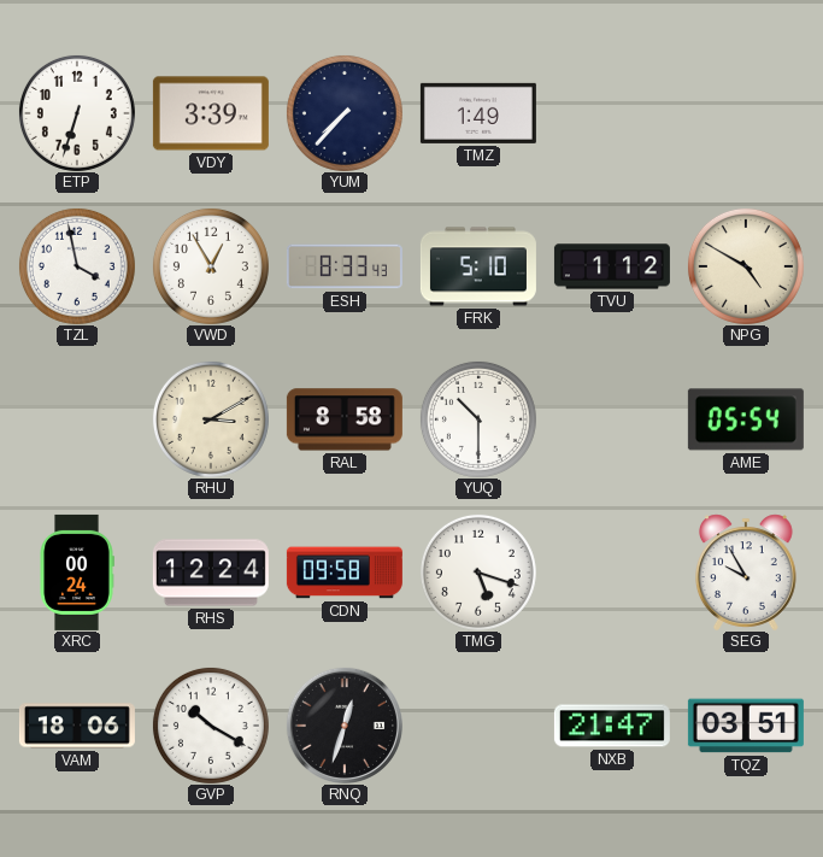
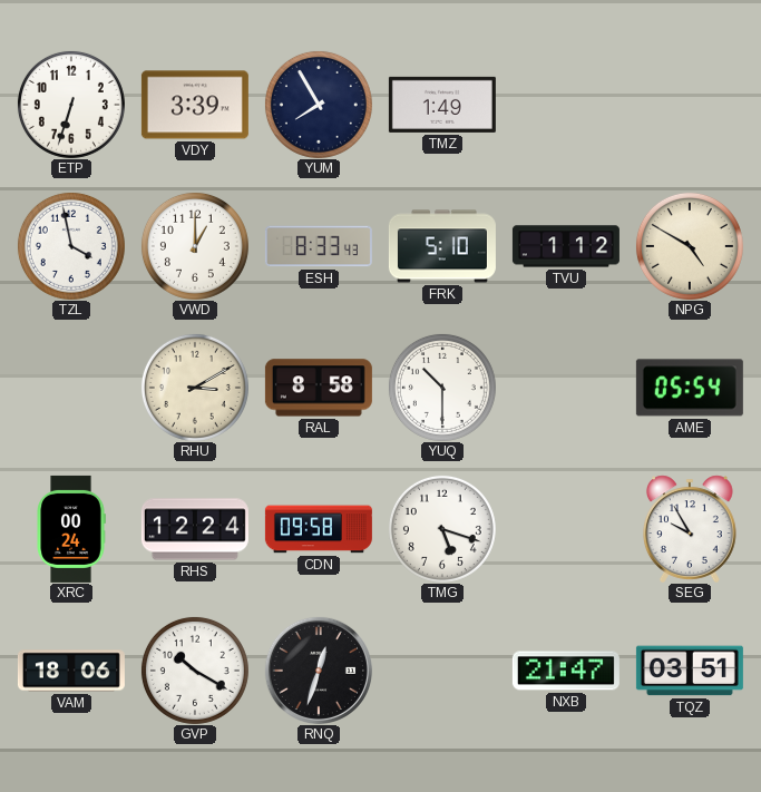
YUM: 7:37 -> 7:55
VWD: 12:55 -> 1:00
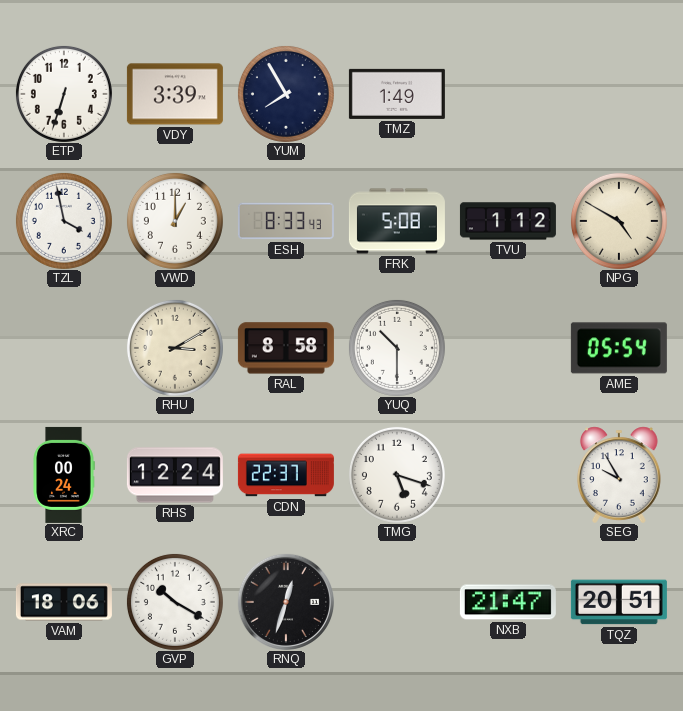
FRK: 5:10 -> 5:08
CDN: 09:58 -> 22:37
TQZ: 03:51 -> 20:51
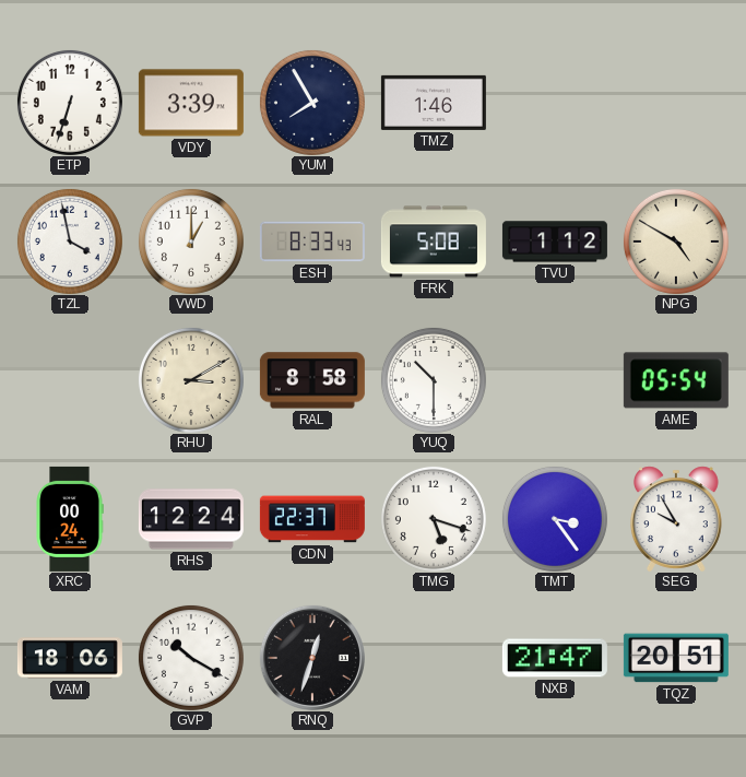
TMZ: 1:49 -> 1:46
TMT: none -> 3:24
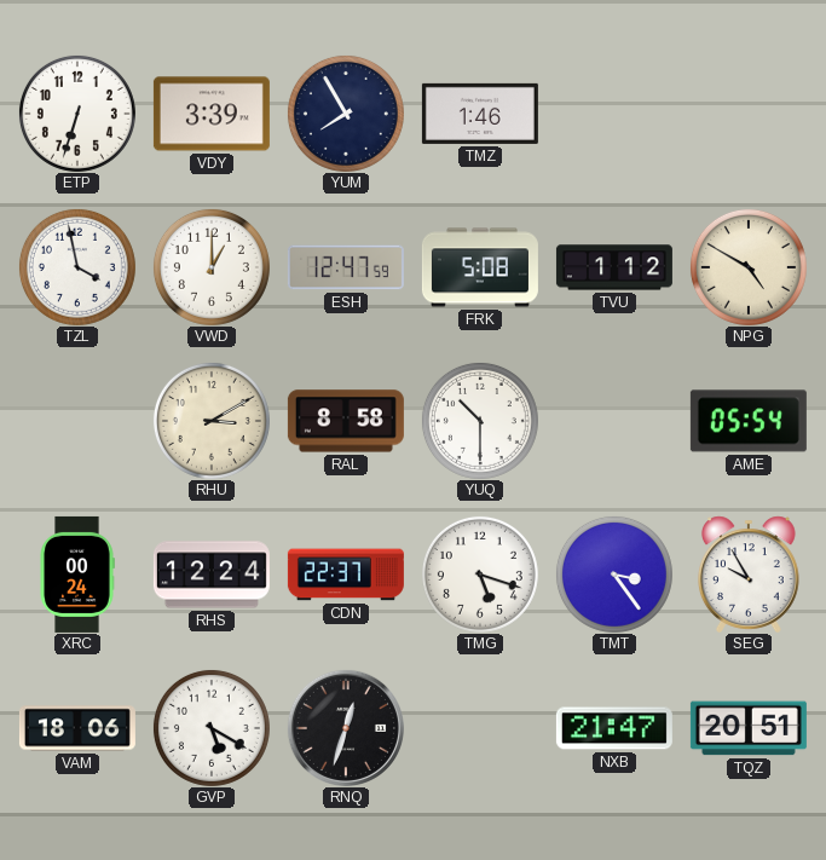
ESH: 8:33 -> 12:47
GVP: 10:20 -> 5:20
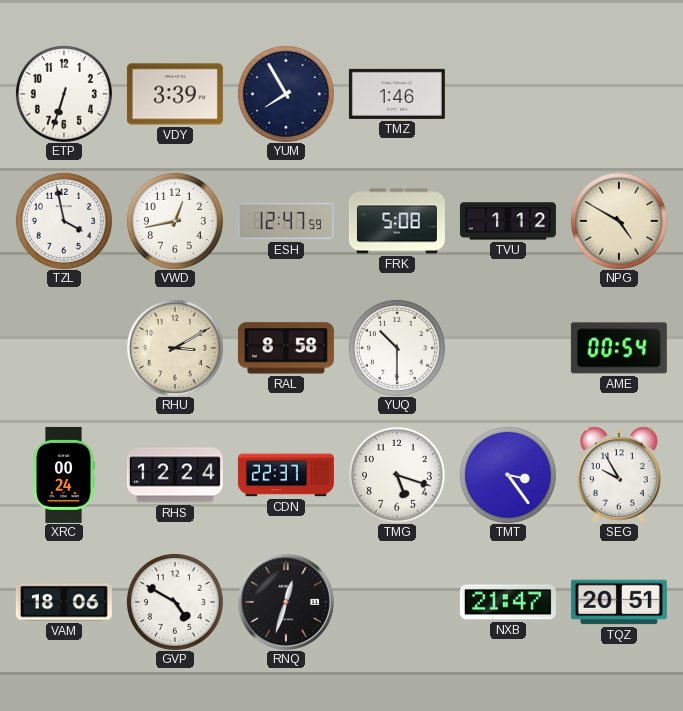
VWD: 1:00 -> 12:43
AME: 05:54 -> 00:54
GVP: 5:20 -> 4:50
